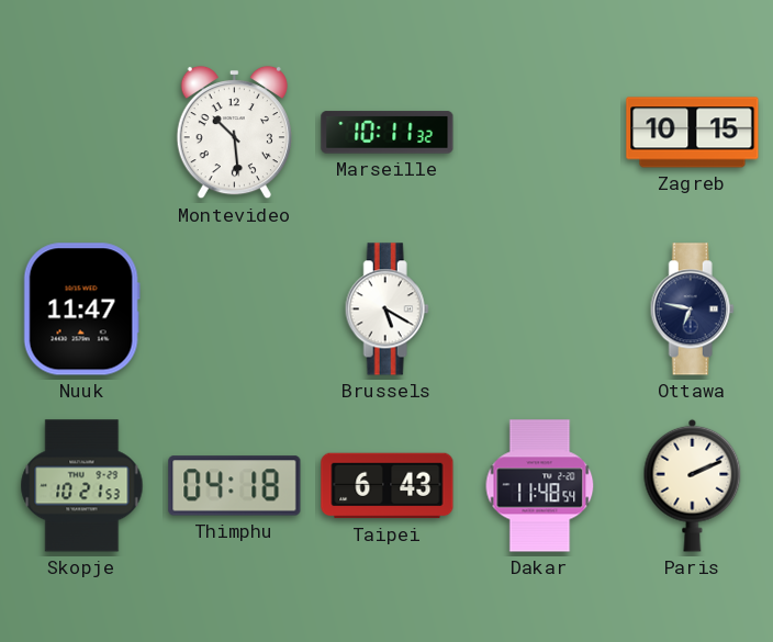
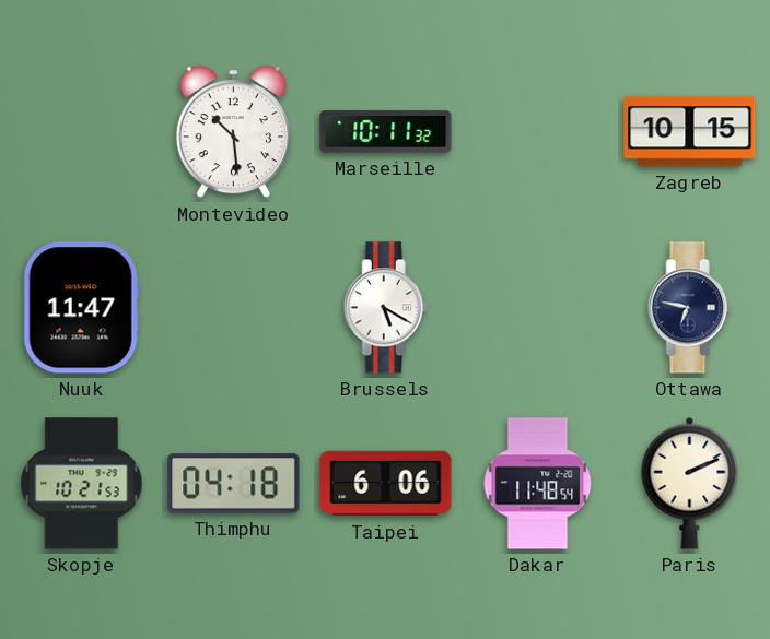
Taipei: 6:43 -> 6:06
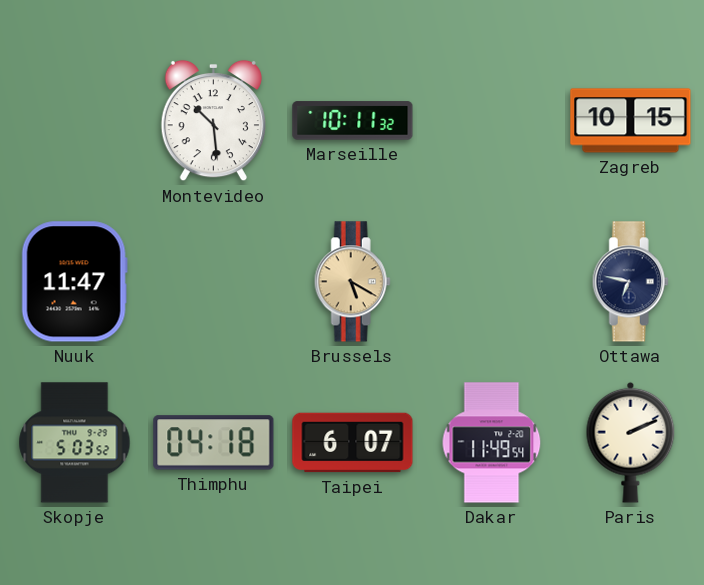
Brussels dial: white -> champagne
Skopje: 10:21 -> 5:03
Taipei: 6:06 -> 6:07
Dakar: 11:48 -> 11:49
